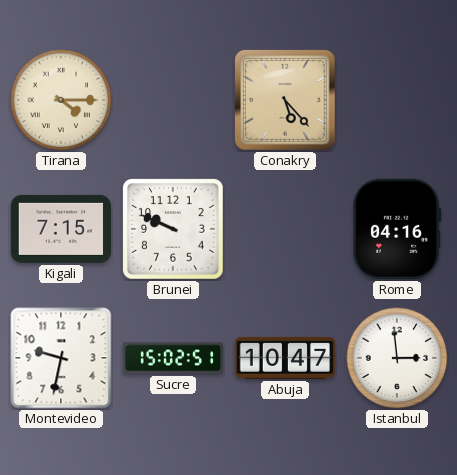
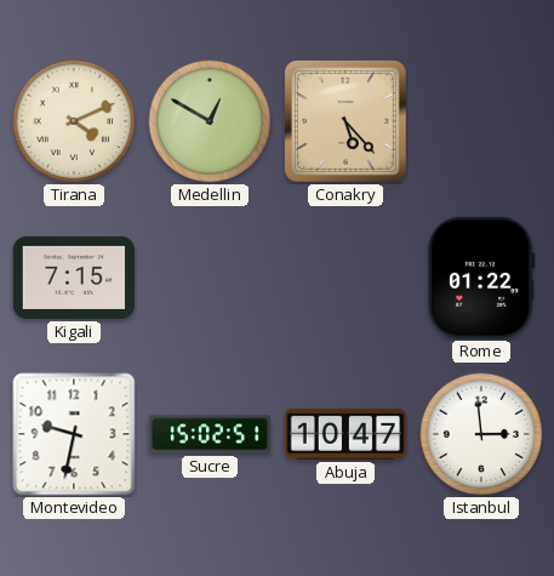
Tirana: 4:15 -> 4:11
Medellin: none -> 12:50
Brunei: 9:49 -> none
Rome: 04:16 -> 01:22
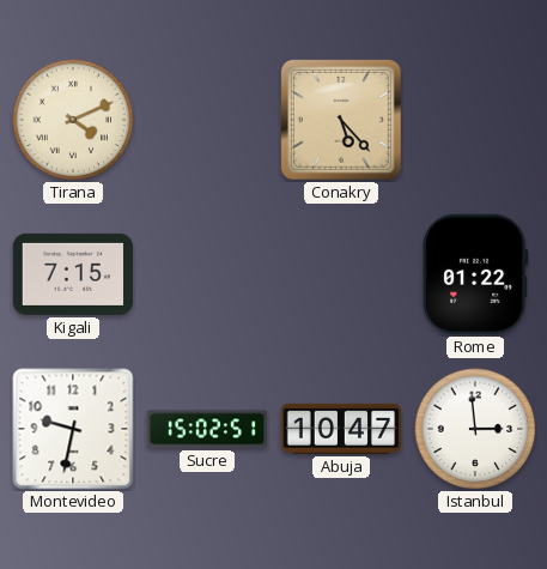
Medellin: 12:50 -> none
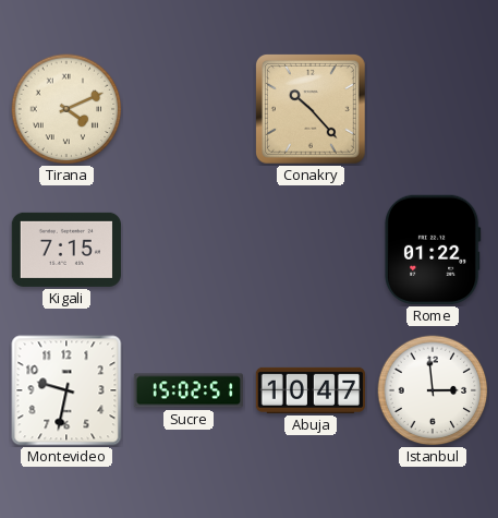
Conakry: 5:23 -> 10:23
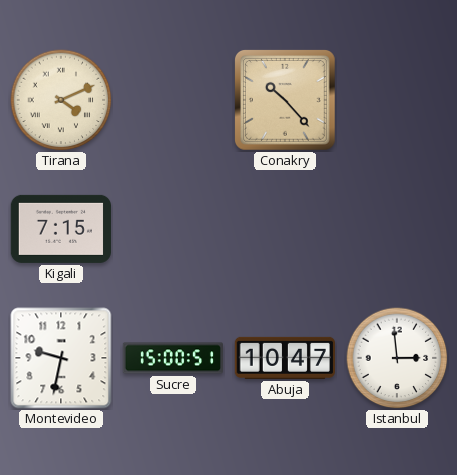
Rome: 01:22 -> none
Sucre: 15:02 -> 15:00
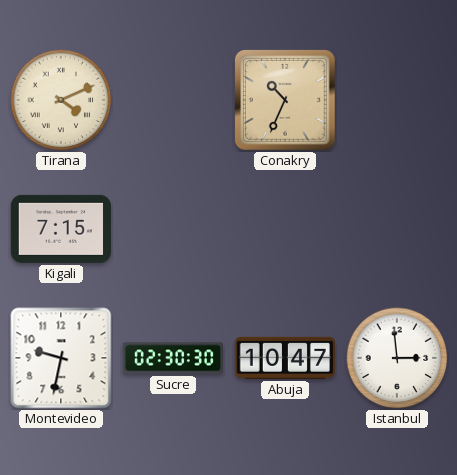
Conakry: 10:23 -> 10:34
Sucre: 15:00 -> 02:30
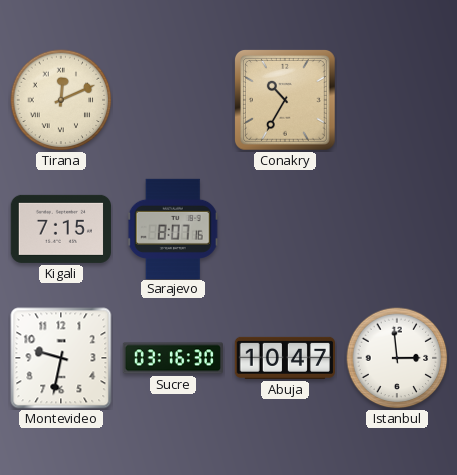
Tirana: 4:11 -> 12:11
Conakry: 10:34 -> 10:35
Sarajevo: none -> 8:07
Sucre: 02:30 -> 03:16
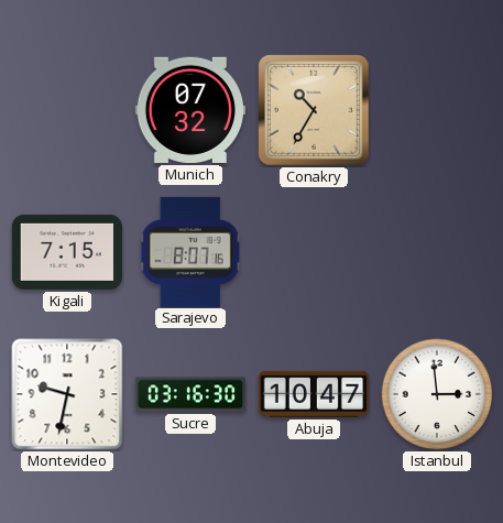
Tirana: 12:11 -> none
Munich: none -> 07:32
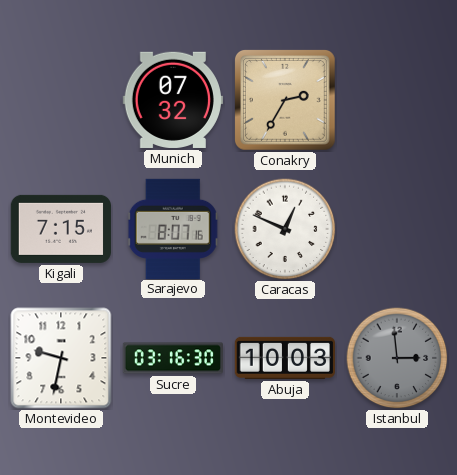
Conakry: 10:35 -> 2:35
Caracas: none -> 12:49
Abuja: 10:47 -> 10:03
Istanbul dial: white -> grey
